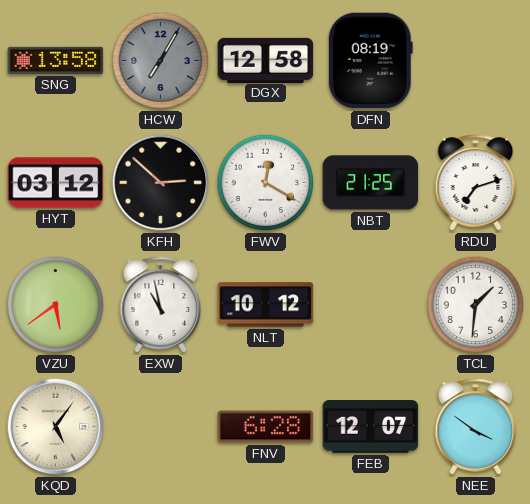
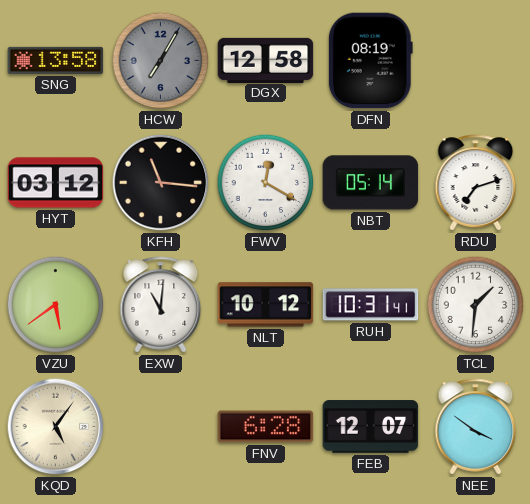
KFH: 2:52 -> 11:16
NBT: 21:25 -> 05:14
EXW: 10:58 -> 11:01
RUH: none -> 10:31
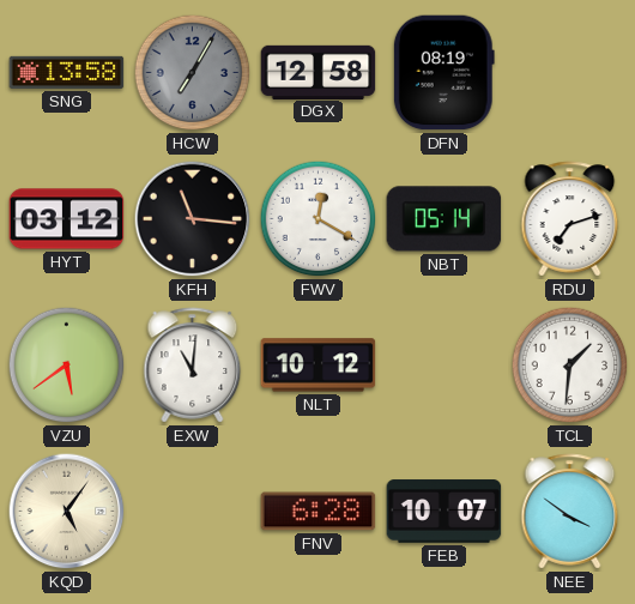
RUH: 10:31 -> none
FEB: 12:07 -> 10:07
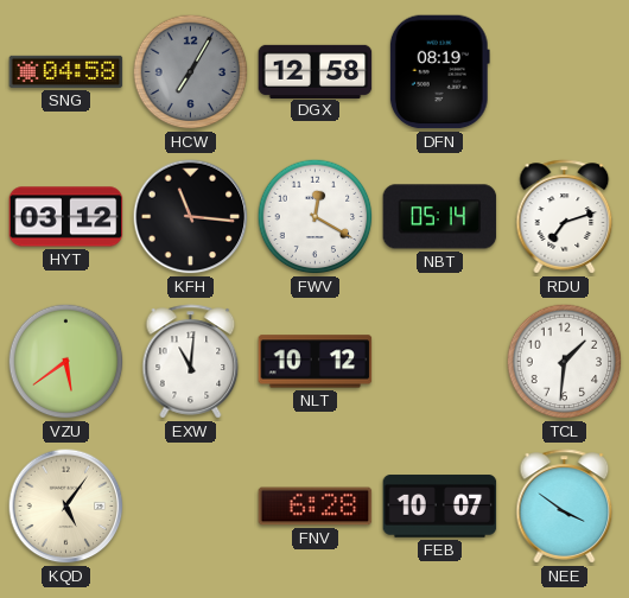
SNG: 13:58 -> 04:58
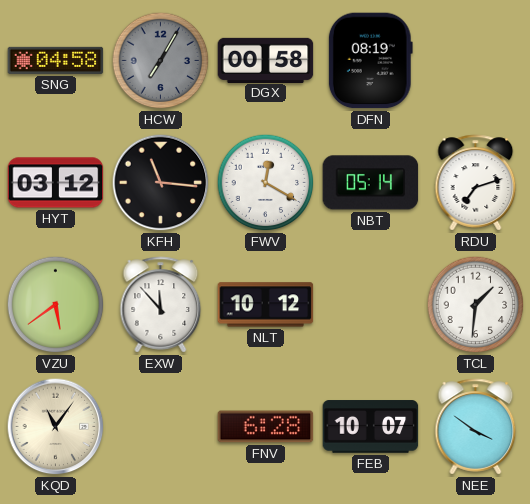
DGX: 12:58 -> 00:58
EXW: 11:01 -> 11:53
KQD: 5:06 -> 11:06
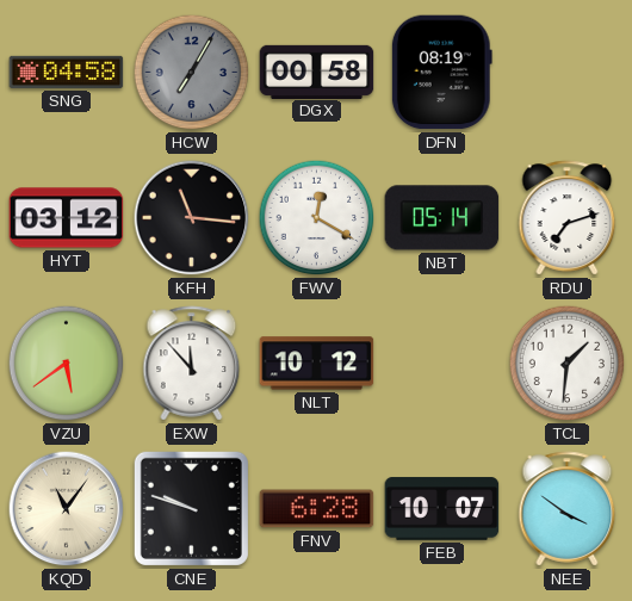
CNE: none -> 9:48
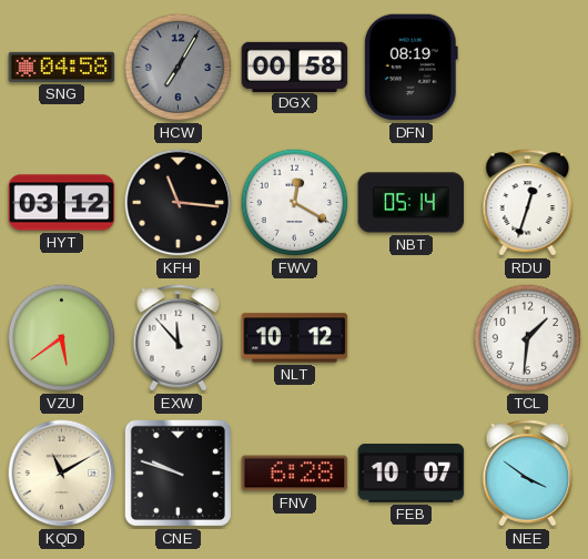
RDU: 7:12 -> 12:33
KQD: 11:06 -> 11:10
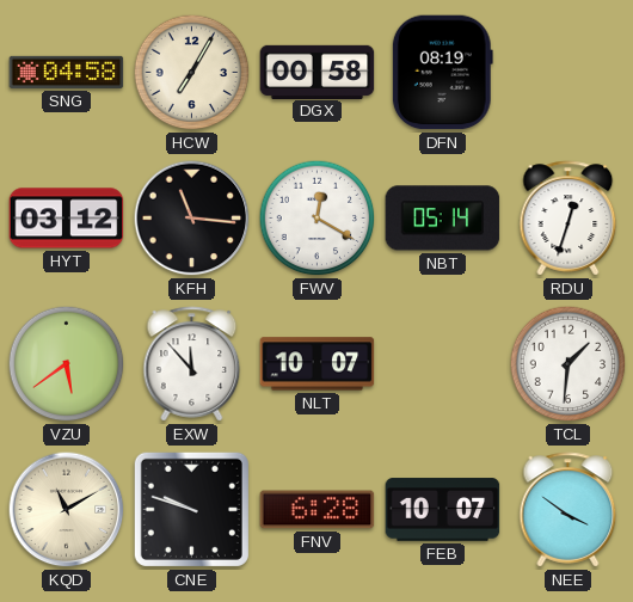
HCW dial: grey -> cream
NLT: 10:12 -> 10:07
